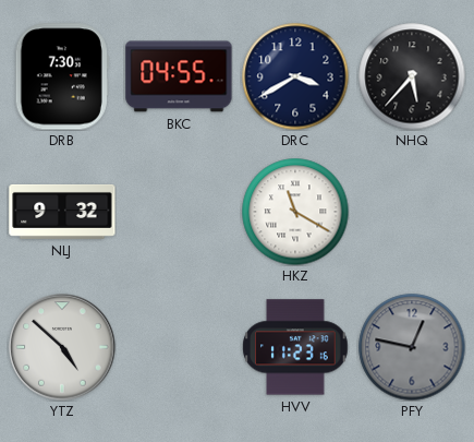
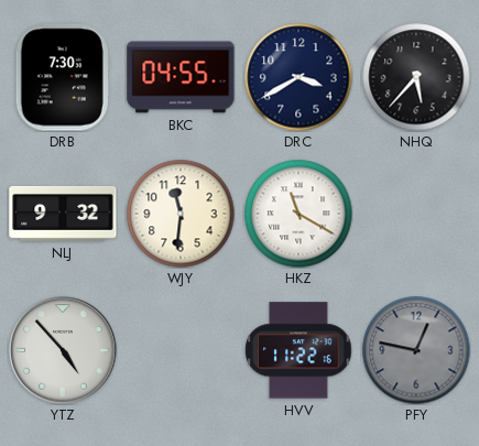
WJY: none -> 11:31
YTZ: 4:52 -> 4:53
HVV: 11:23 -> 11:22
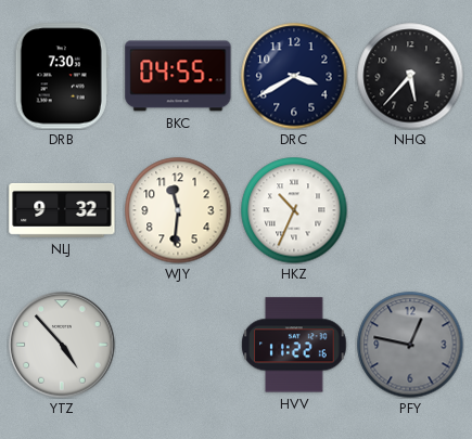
HKZ: 11:20 -> 10:34
